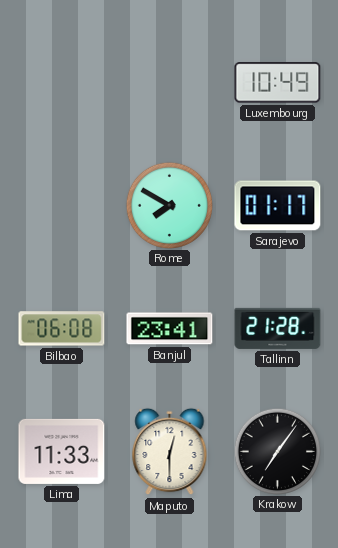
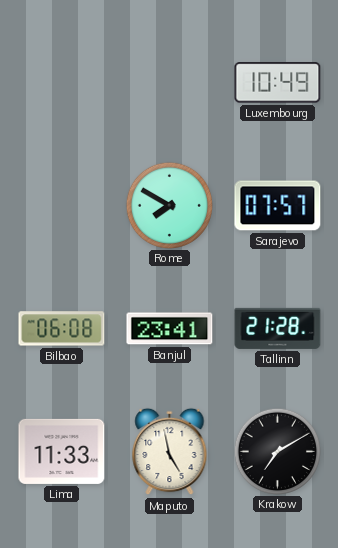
Sarajevo: 01:17 -> 07:57
Maputo: 12:30 -> 4:58
Krakow: 7:06 -> 7:10
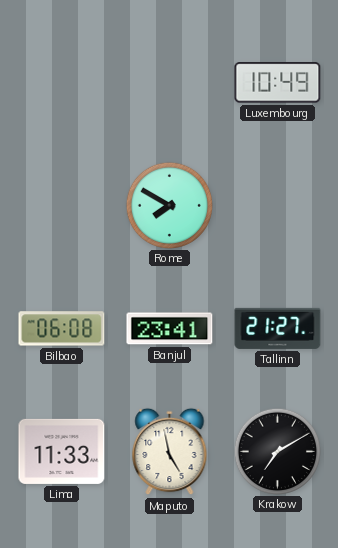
Sarajevo: 07:57 -> none
Tallinn: 21:28 -> 21:27
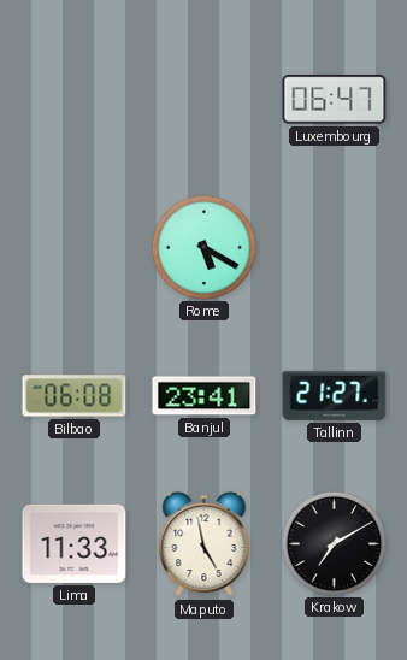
Luxembourg: 10:49 -> 06:47
Rome: 7:50 -> 5:20
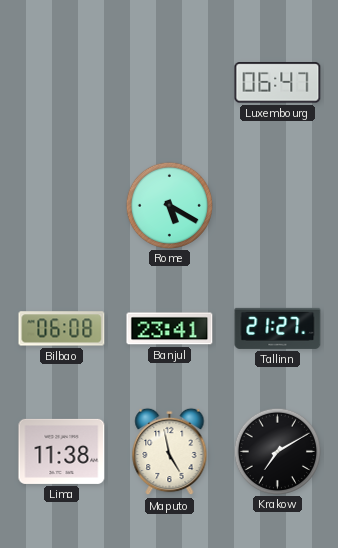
Lima: 11:33 -> 11:38
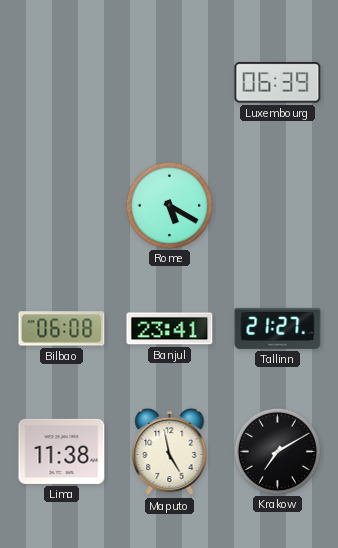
Luxembourg: 06:47 -> 06:39
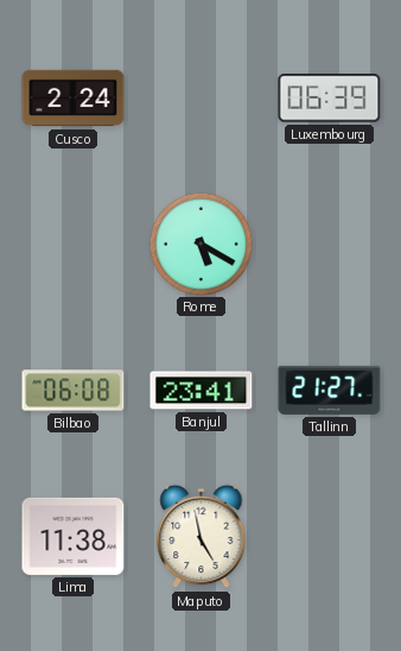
Cusco: none -> 2:24
Krakow: 7:10 -> none
